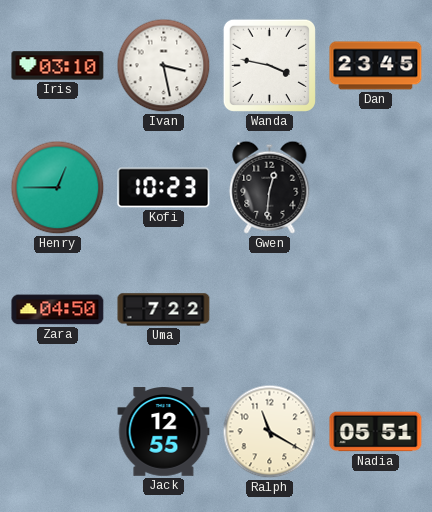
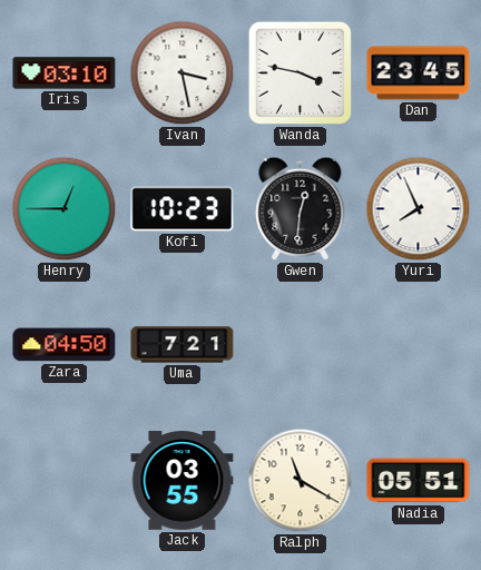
Yuri: none -> 7:56
Uma: 7:22 -> 7:21
Jack: 12:55 -> 03:55
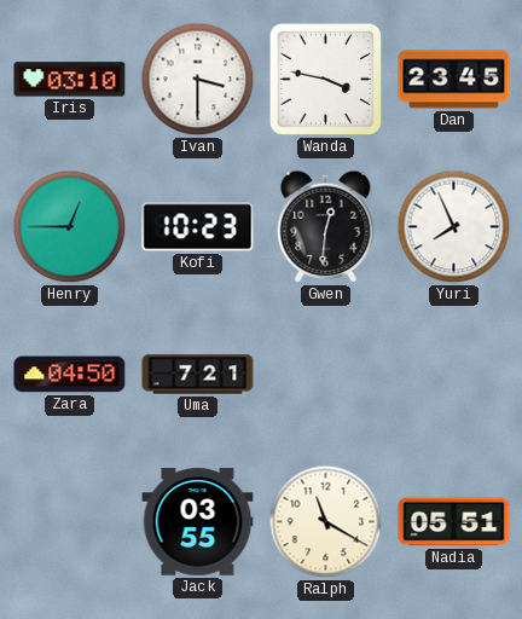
Ivan: 3:28 -> 3:30
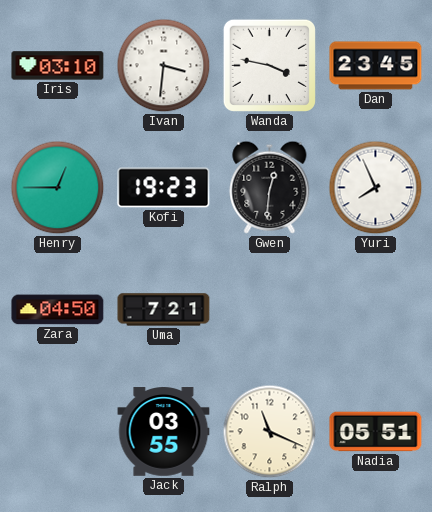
Ivan: 3:30 -> 3:31
Kofi: 10:23 -> 19:23
Ralph: 11:20 -> 11:19
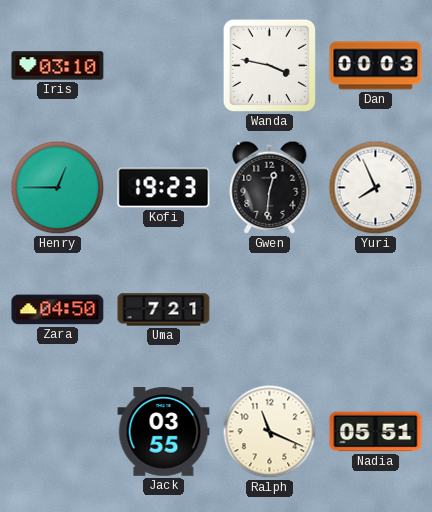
Ivan: 3:31 -> none
Dan: 23:45 -> 00:03
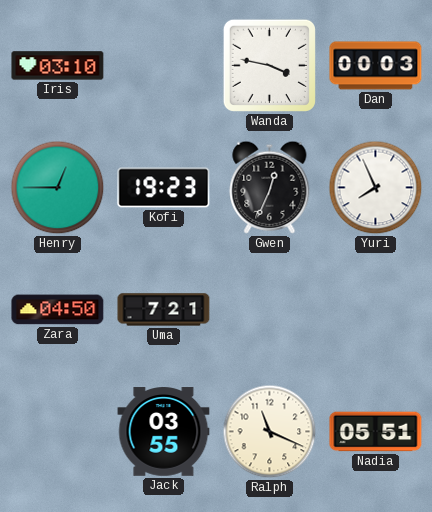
Gwen: 12:31 -> 12:34
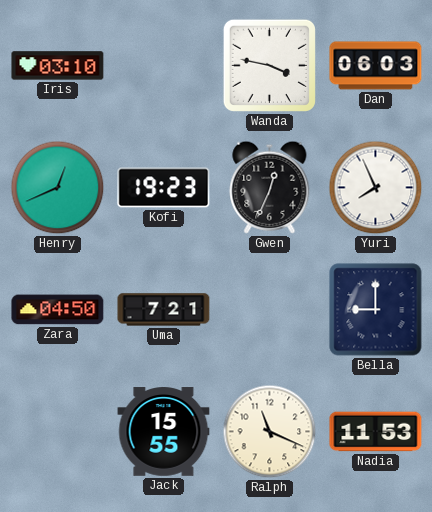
Dan: 00:03 -> 06:03
Henry: 12:45 -> 12:41
Bella: none -> 9:00
Jack: 03:55 -> 15:55
Nadia: 05:51 -> 11:53
